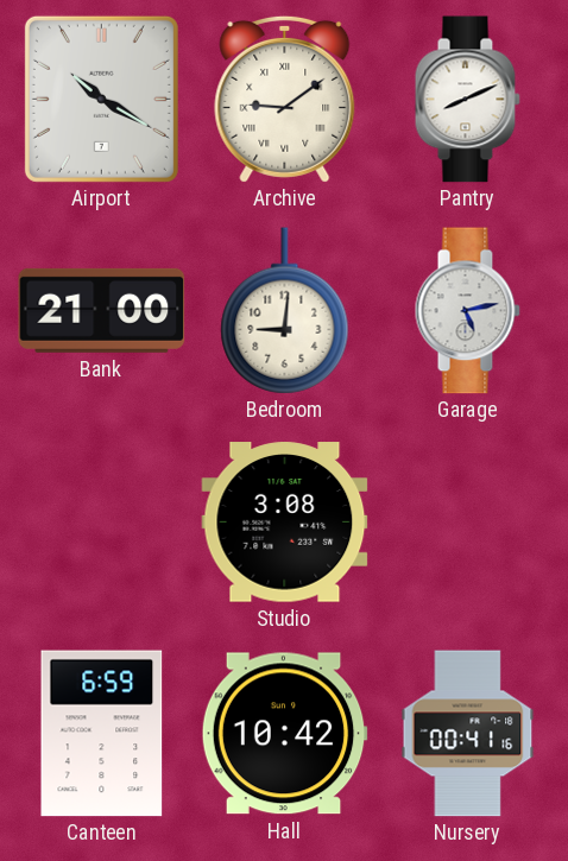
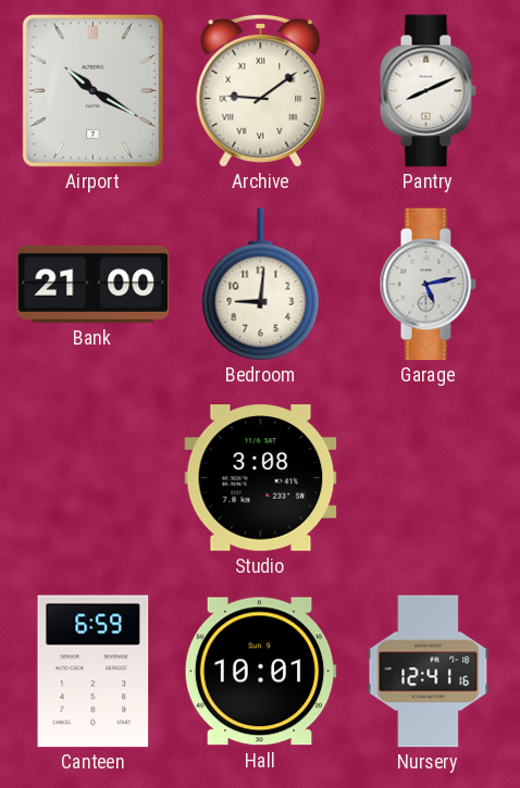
Hall: 10:42 -> 10:01
Nursery: 00:41 -> 12:41
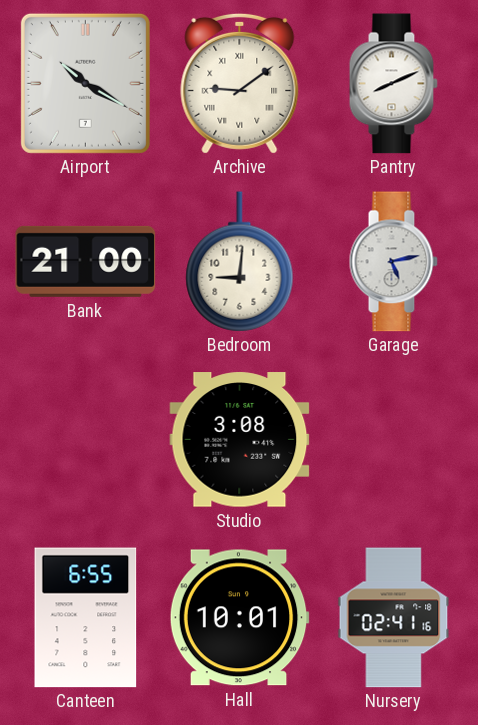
Canteen: 6:59 -> 6:55
Nursery: 12:41 -> 02:41
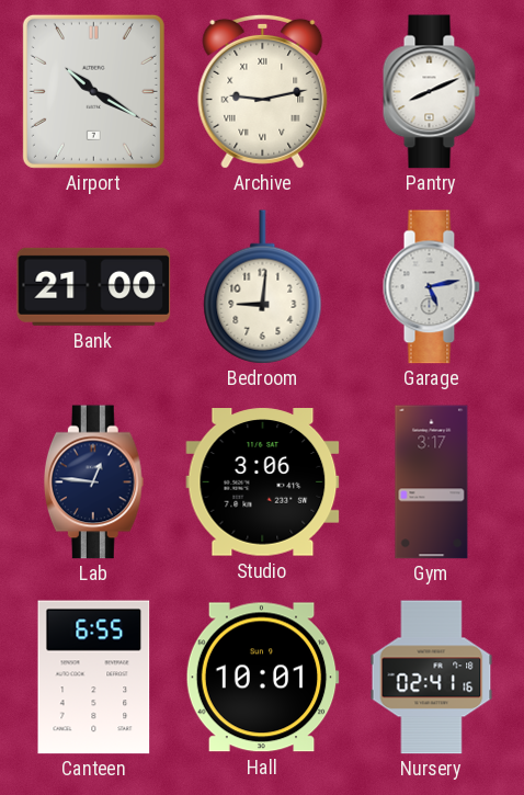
Archive: 9:09 -> 9:13
Lab: none -> 12:46
Studio: 3:08 -> 3:06
Gym: none -> 3:17
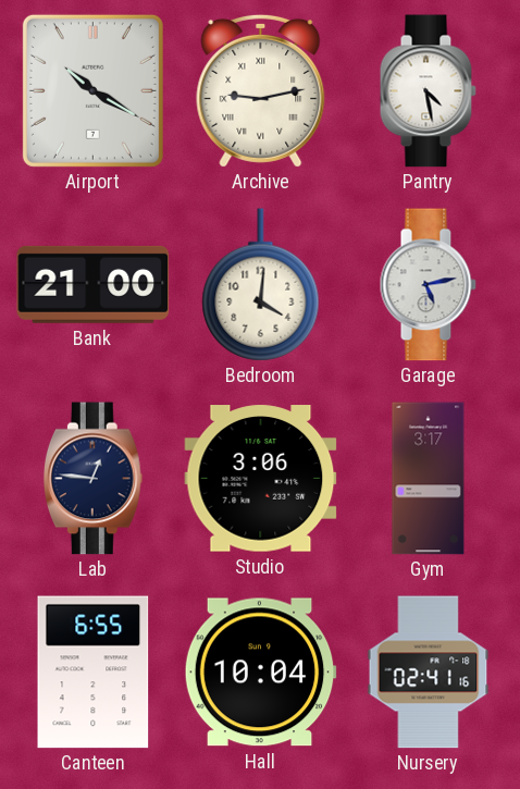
Pantry: 8:11 -> 4:28
Bedroom: 9:01 -> 4:01
Hall: 10:01 -> 10:04
